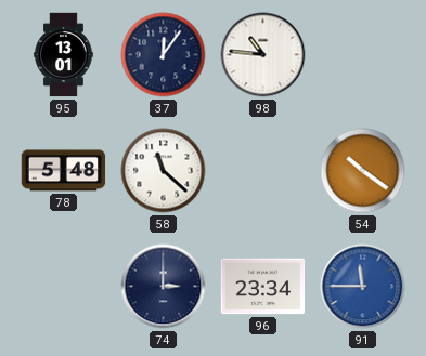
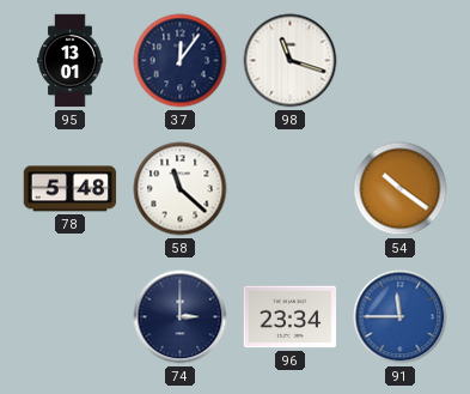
98: 10:46 -> 11:18
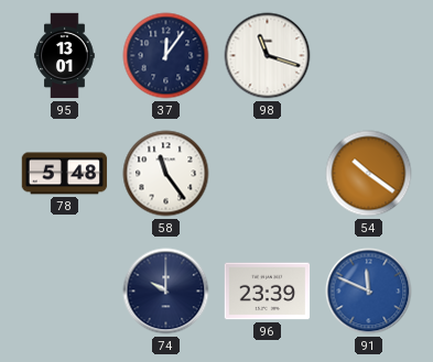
58: 11:22 -> 11:24
74: 3:00 -> 10:00
96: 23:34 -> 23:39
91: 11:45 -> 11:49
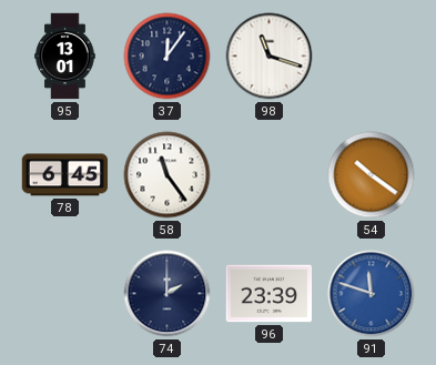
78: 5:48 -> 6:45
74: 10:00 -> 2:00
91: 11:49 -> 11:48
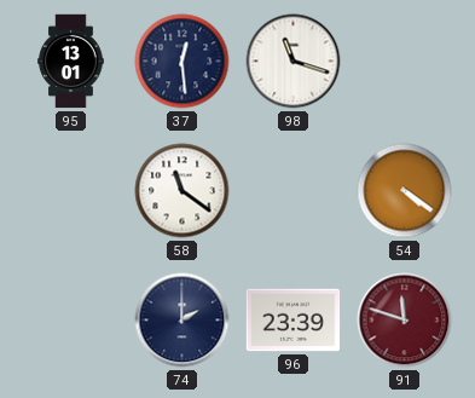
37: 12:06 -> 12:29
78: 6:45 -> none
58: 11:24 -> 11:21
54: 10:21 -> 4:21
91 dial: blue -> burgundy
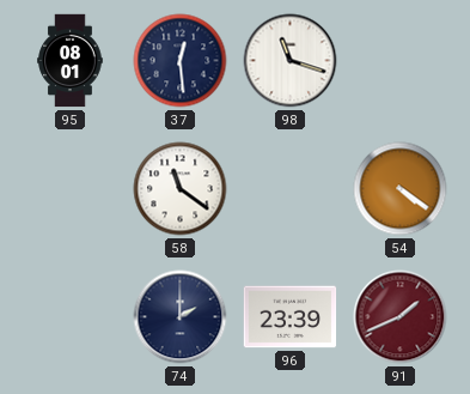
95: 13:01 -> 08:01
91: 11:48 -> 1:41
